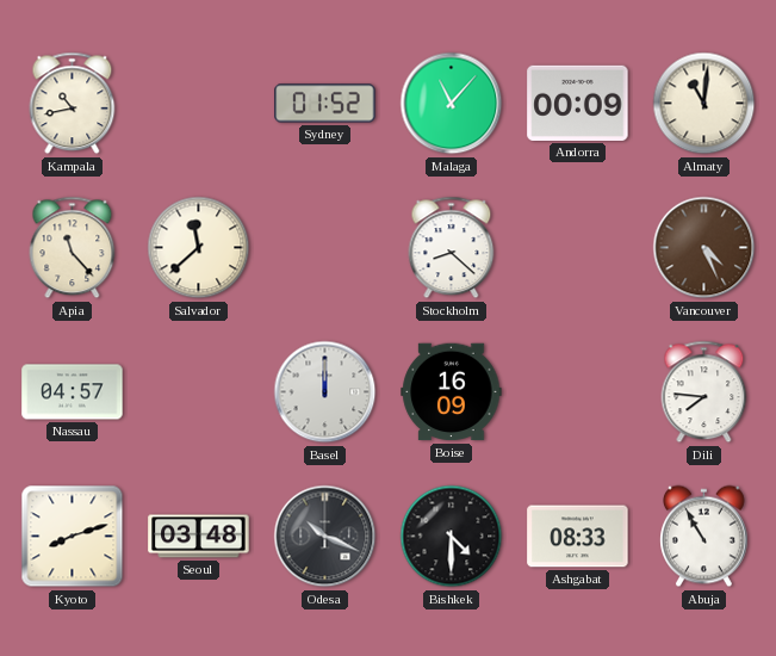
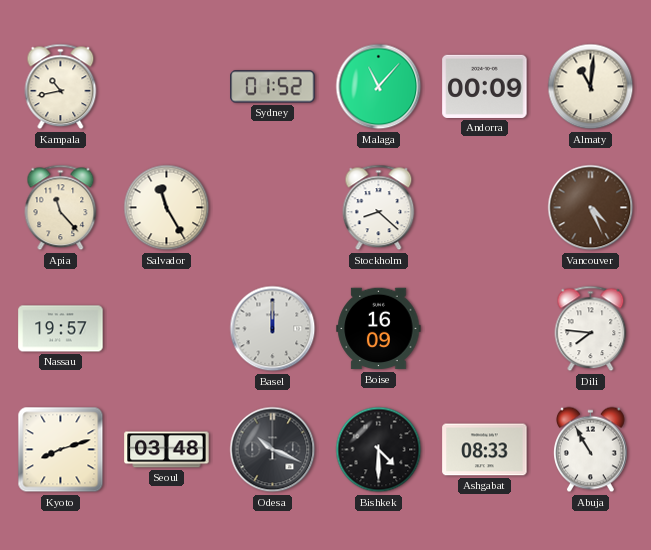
Salvador: 11:38 -> 11:25
Nassau: 04:57 -> 19:57
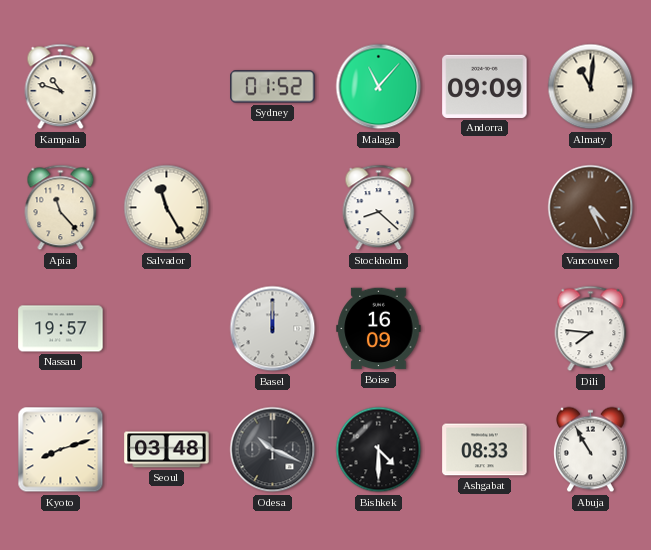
Kampala: 10:43 -> 10:48
Andorra: 00:09 -> 09:09
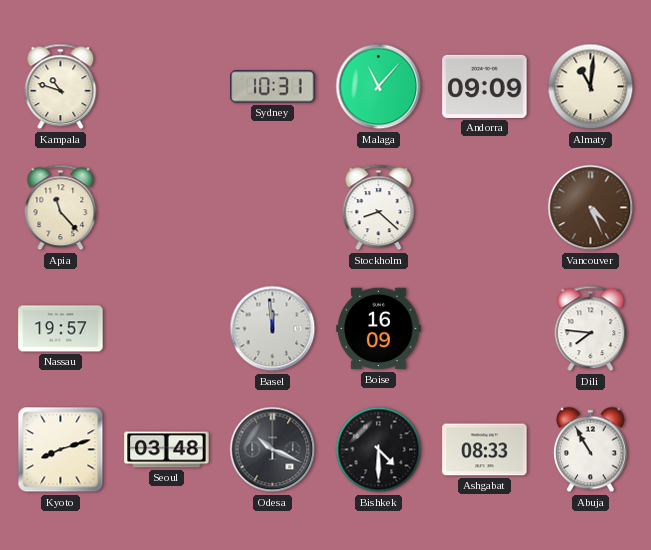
Sydney: 01:52 -> 10:31
Salvador: 11:25 -> none
Basel: 12:00 -> 11:59
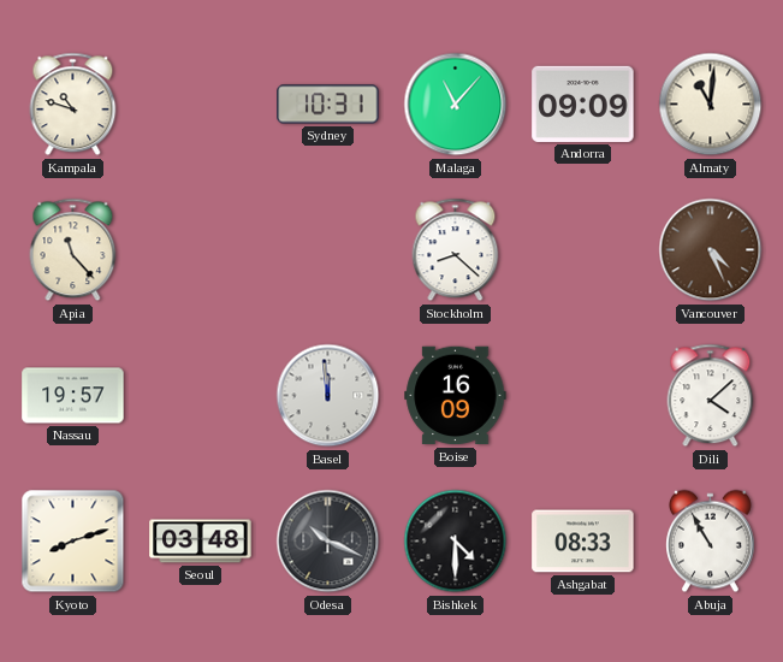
Dili: 7:46 -> 4:08
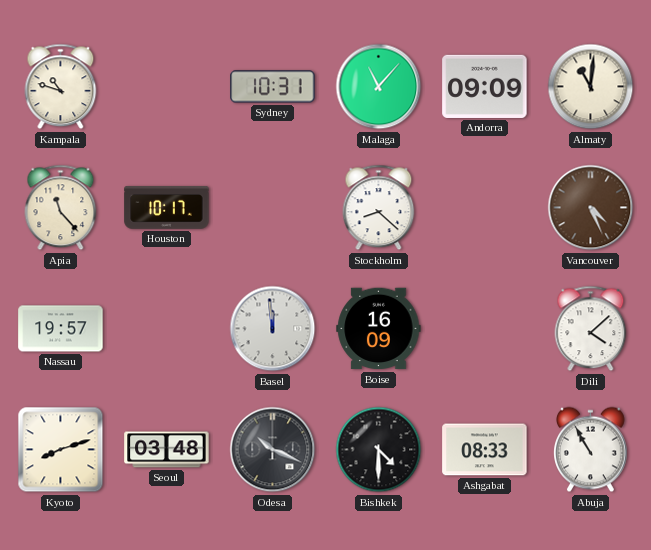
Houston: none -> 10:17
